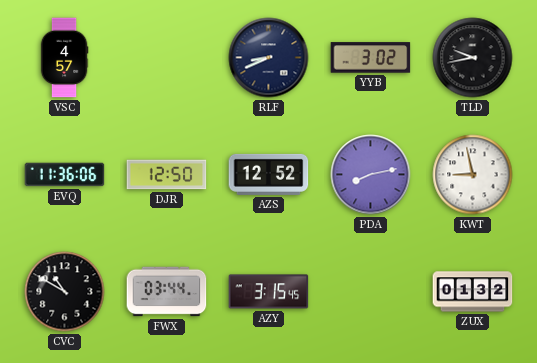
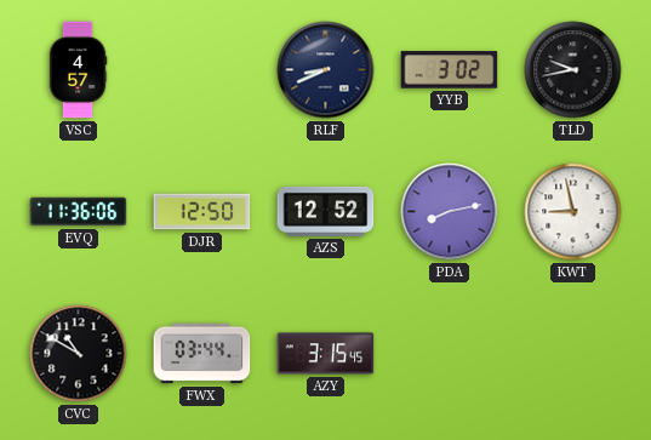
ZUX: 01:32 -> none
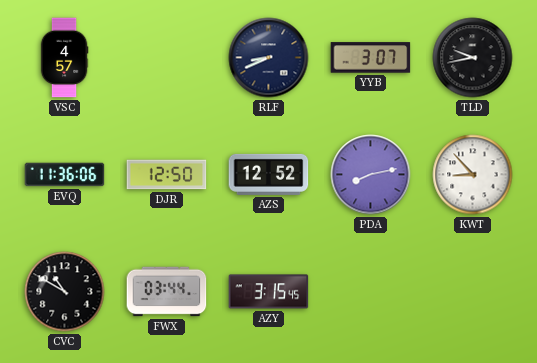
YYB: 3:02 -> 3:07
KWT: 8:58 -> 8:53
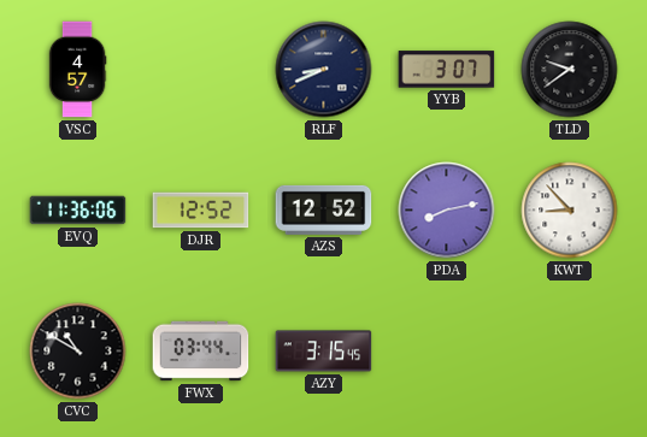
TLD: 9:43 -> 9:39
DJR: 12:50 -> 12:52
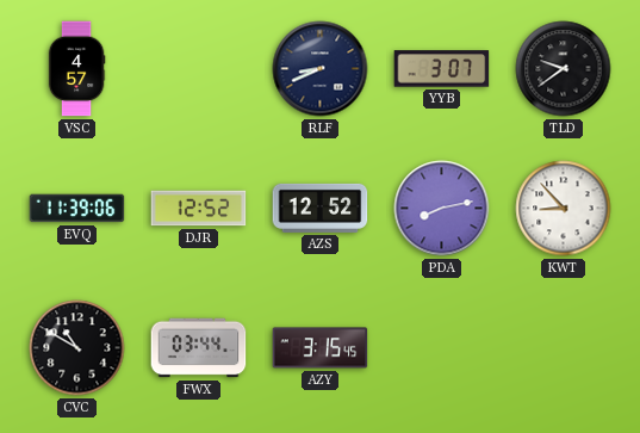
EVQ: 11:36 -> 11:39
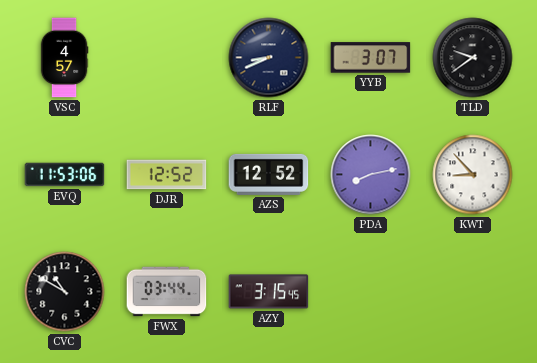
EVQ: 11:39 -> 11:53
